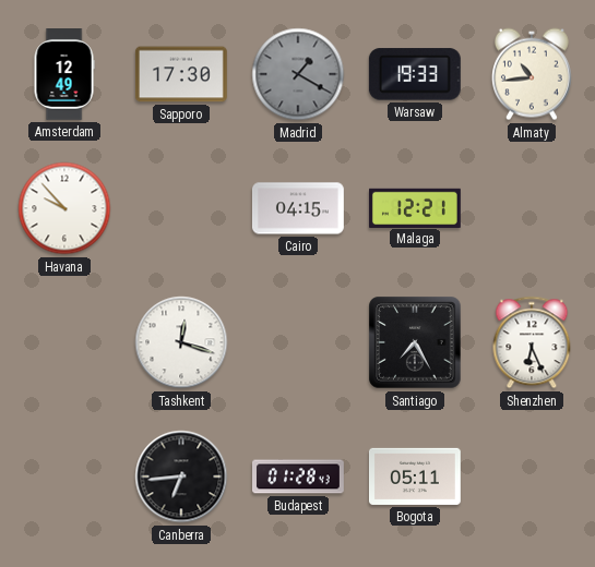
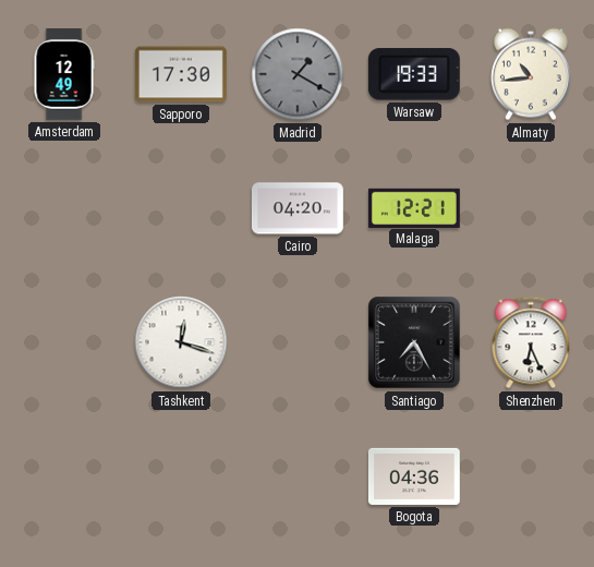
Havana: 9:53 -> none
Cairo: 04:15 -> 04:20
Canberra: 6:44 -> none
Budapest: 01:28 -> none
Bogota: 05:11 -> 04:36
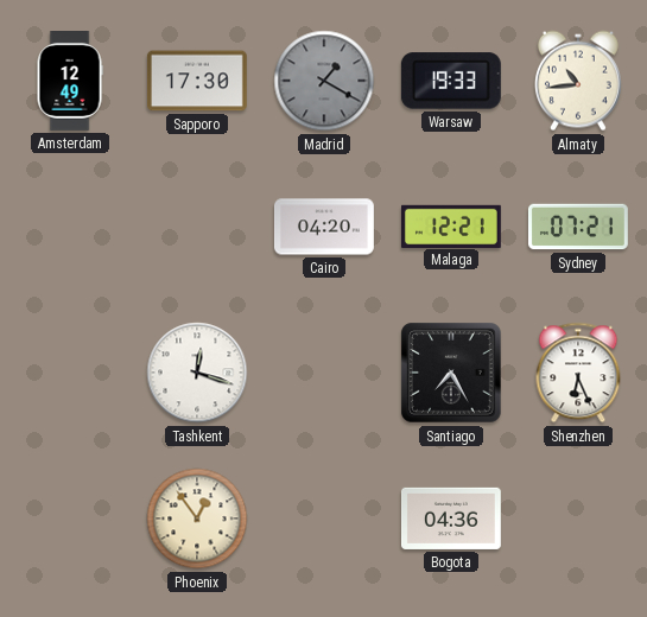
Sydney: none -> 07:21
Phoenix: none -> 12:54
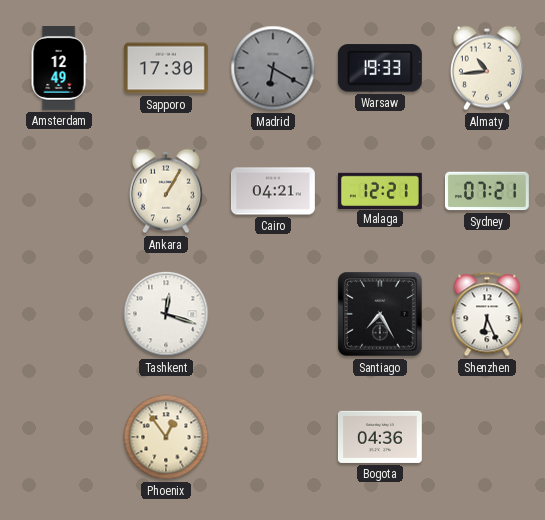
Madrid: 1:20 -> 6:20
Ankara: none -> 1:05
Cairo: 04:20 -> 04:21
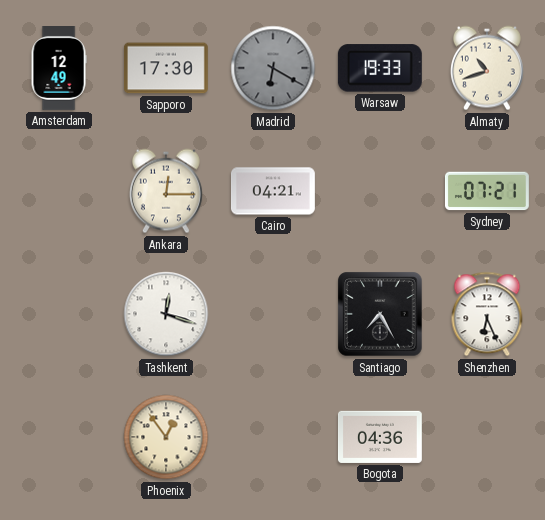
Almaty: 10:44 -> 10:42
Ankara: 1:05 -> 12:15
Malaga: 12:21 -> none
